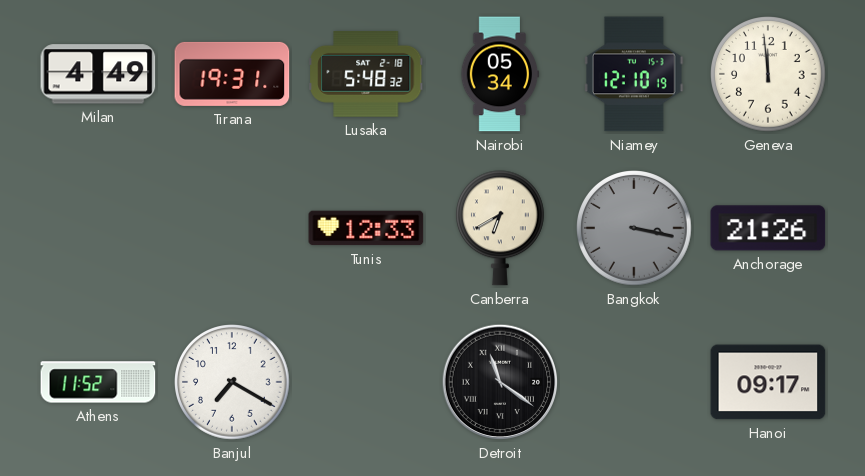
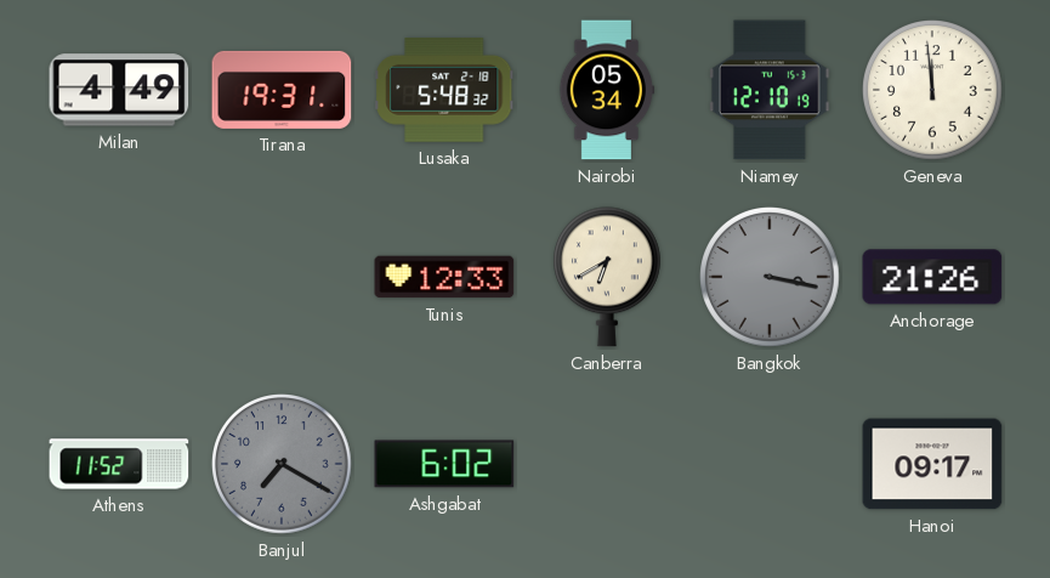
Banjul dial: white -> grey
Ashgabat: none -> 6:02
Detroit: 11:21 -> none
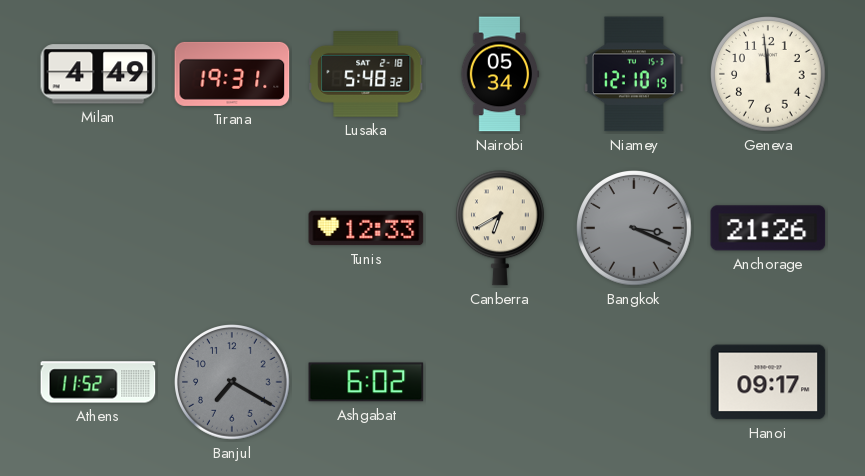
Bangkok: 3:17 -> 3:19
